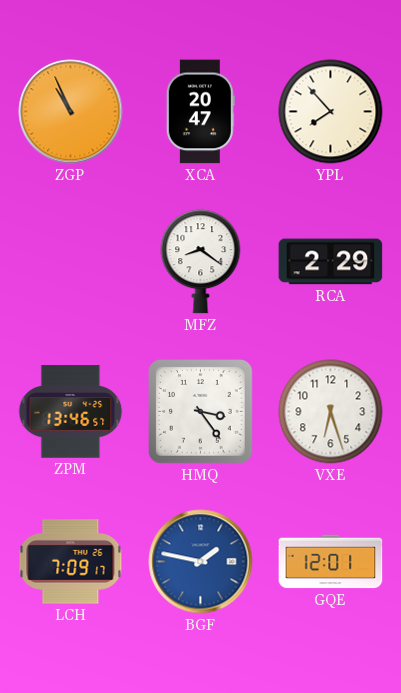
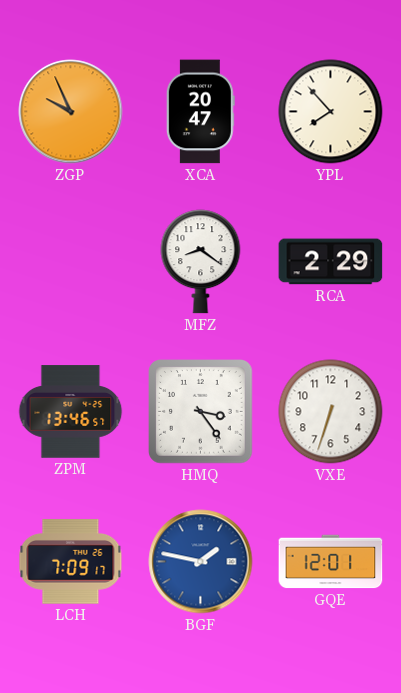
ZGP: 10:56 -> 9:56
VXE: 6:27 -> 6:33
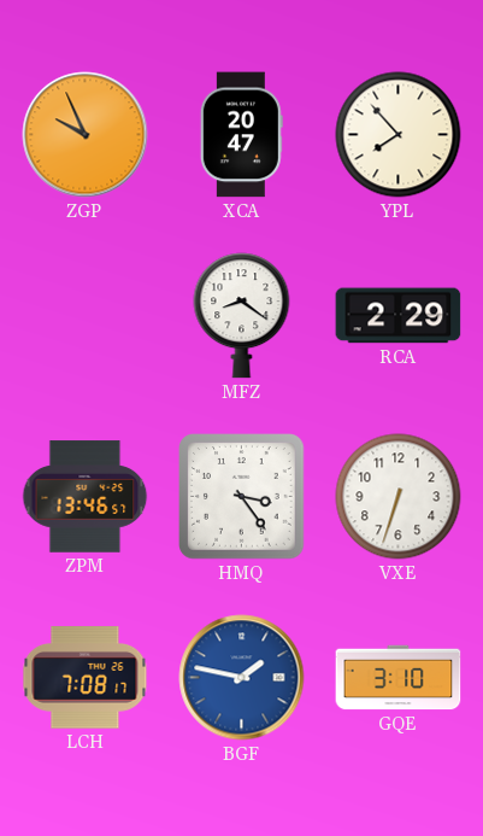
LCH: 7:09 -> 7:08
GQE: 12:01 -> 3:10
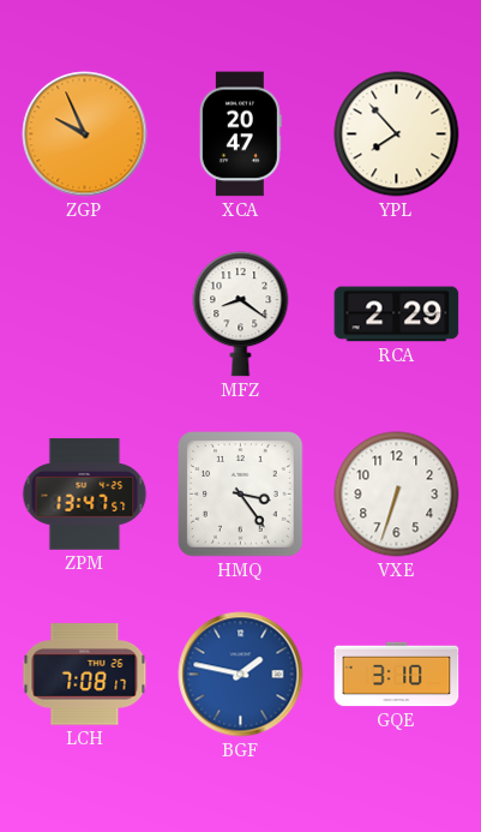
ZPM: 13:46 -> 13:47
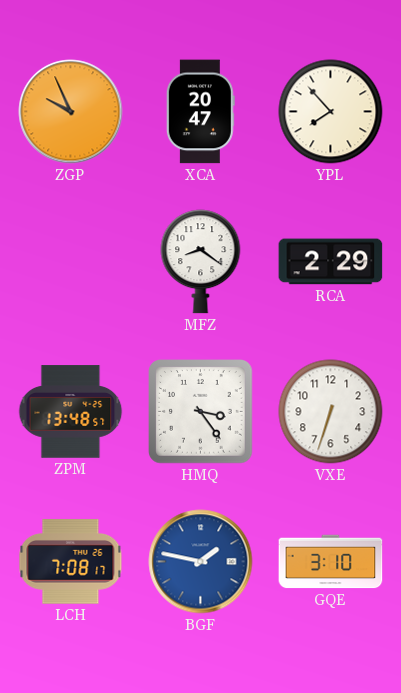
ZPM: 13:47 -> 13:48
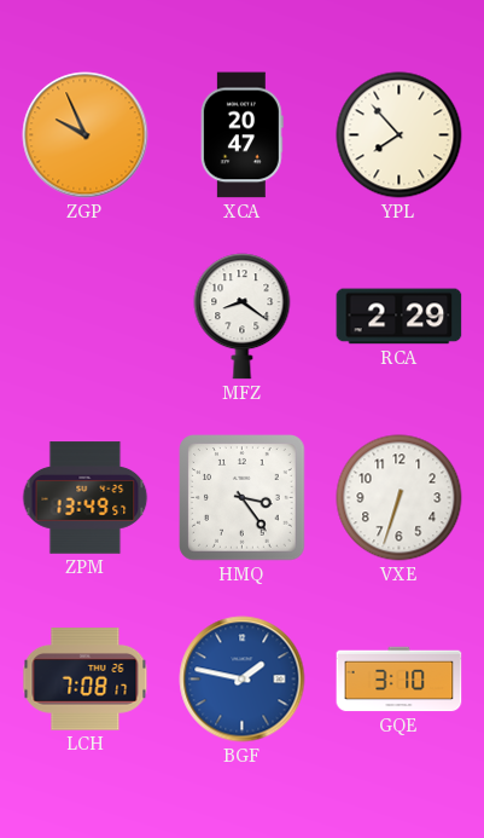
ZPM: 13:48 -> 13:49
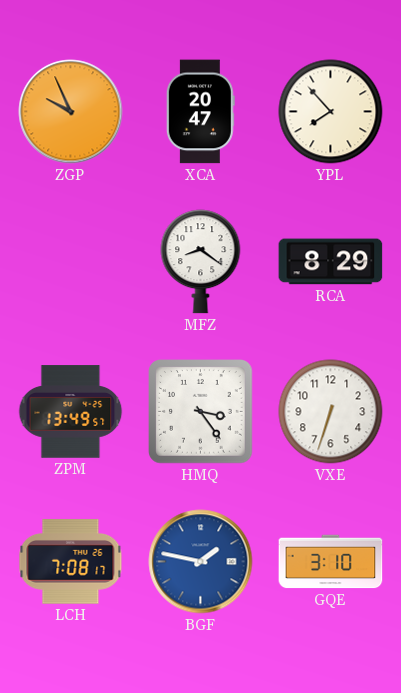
RCA: 2:29 -> 8:29
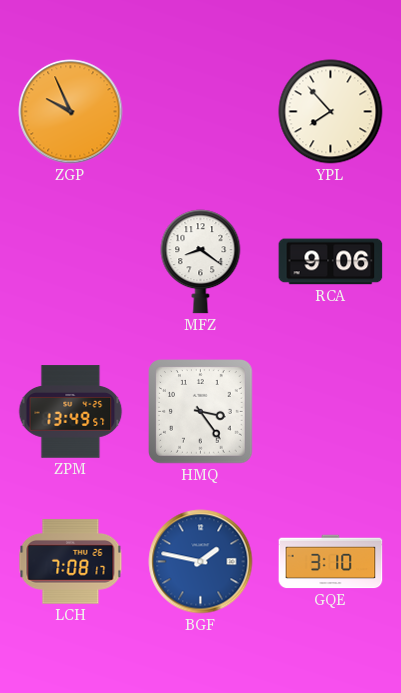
XCA: 20:47 -> none
RCA: 8:29 -> 9:06
VXE: 6:33 -> none
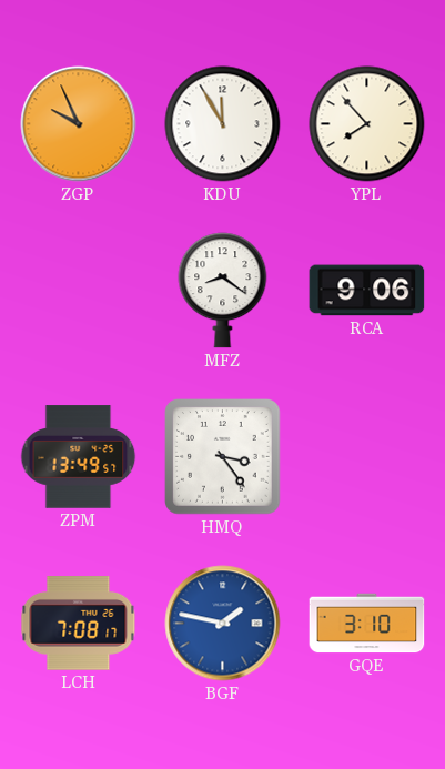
KDU: none -> 11:55
